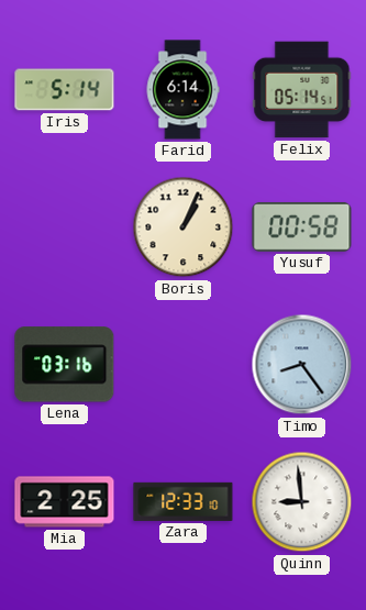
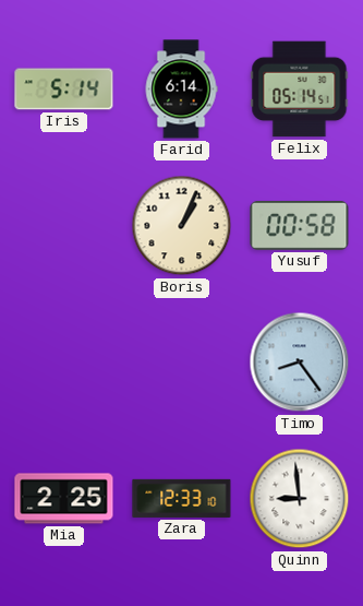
Lena: 03:16 -> none
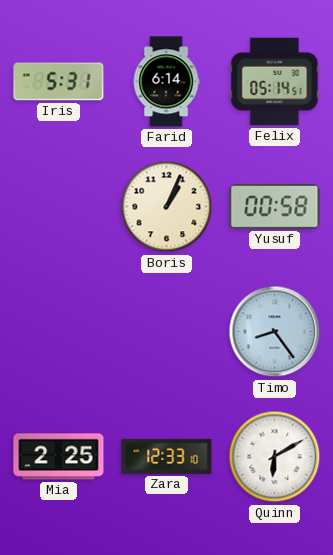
Iris: 5:14 -> 5:31
Quinn: 8:59 -> 6:10
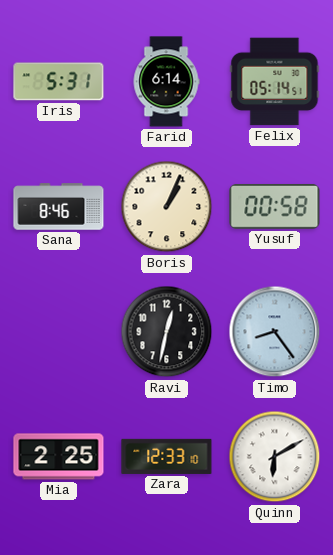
Sana: none -> 8:46
Ravi: none -> 12:32
